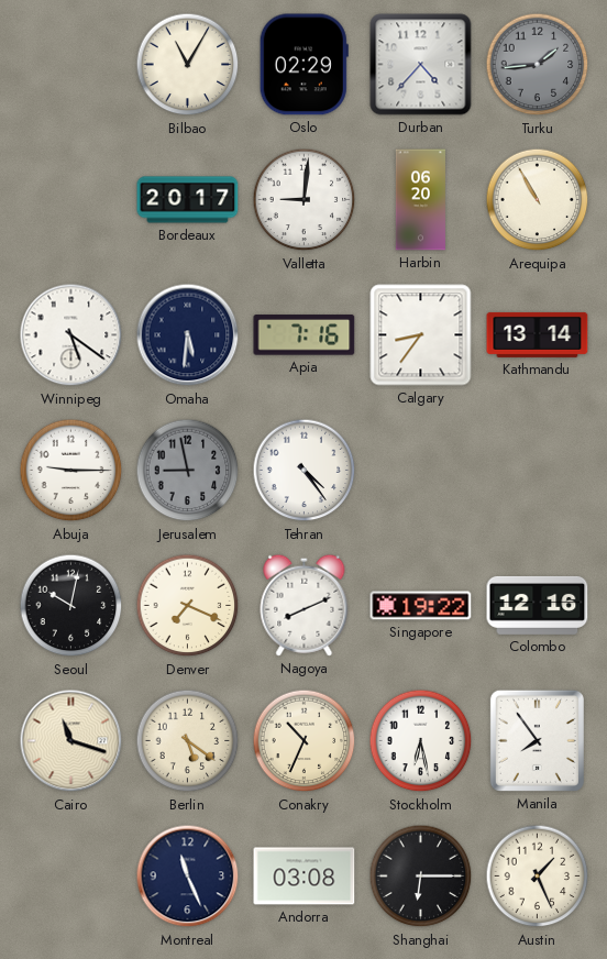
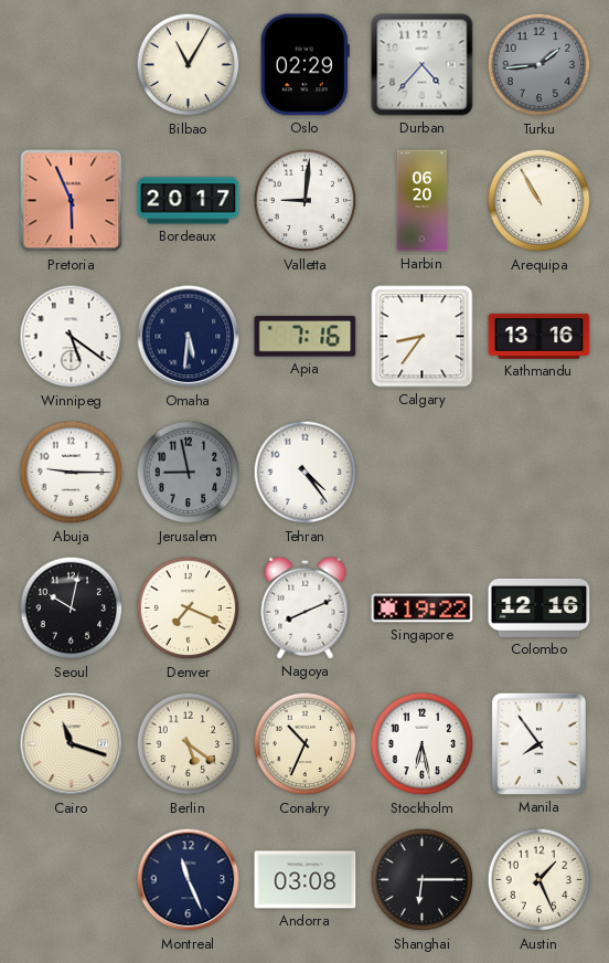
Pretoria: none -> 5:56
Kathmandu: 13:14 -> 13:16
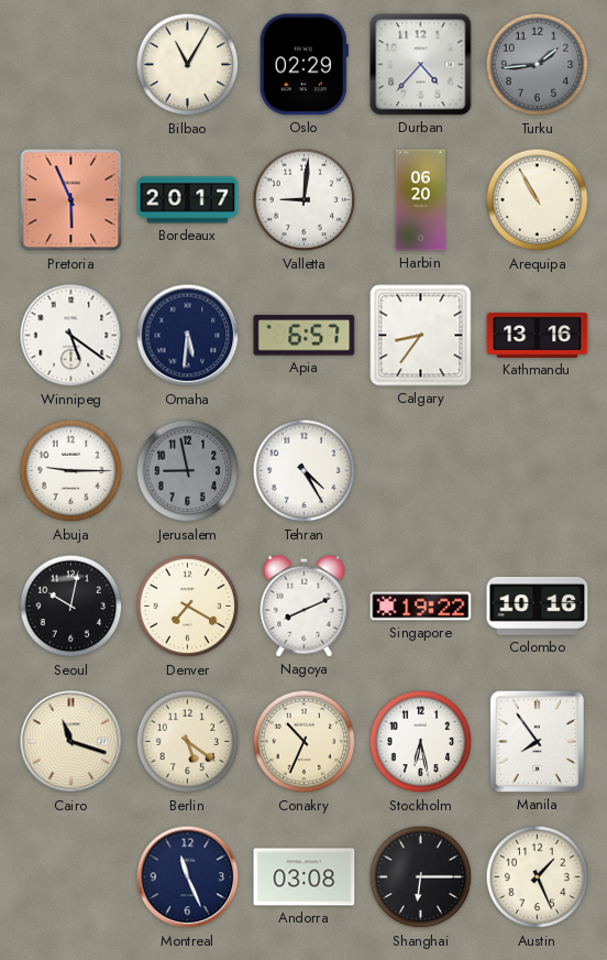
Apia: 7:16 -> 6:57
Tehran: 4:24 -> 4:25
Denver: 7:19 -> 7:20
Colombo: 12:16 -> 10:16
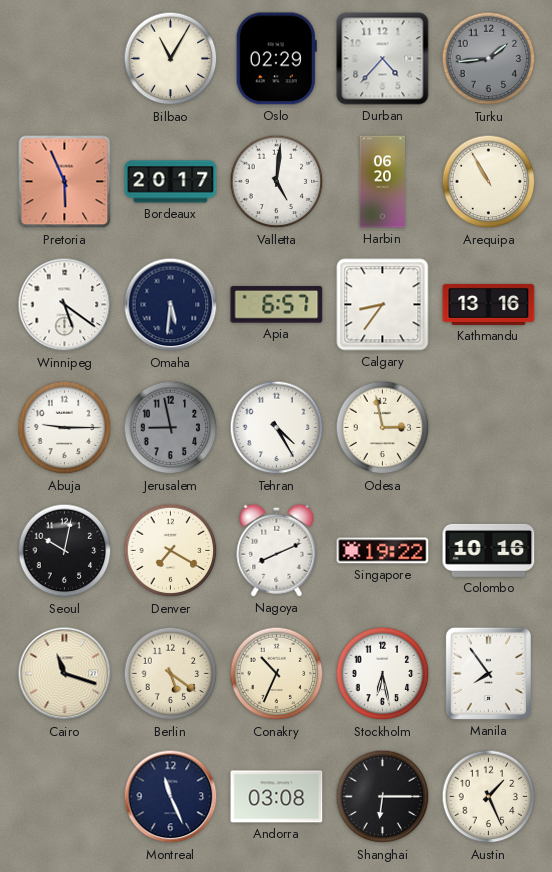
Valletta: 9:01 -> 5:01
Odesa: none -> 2:58
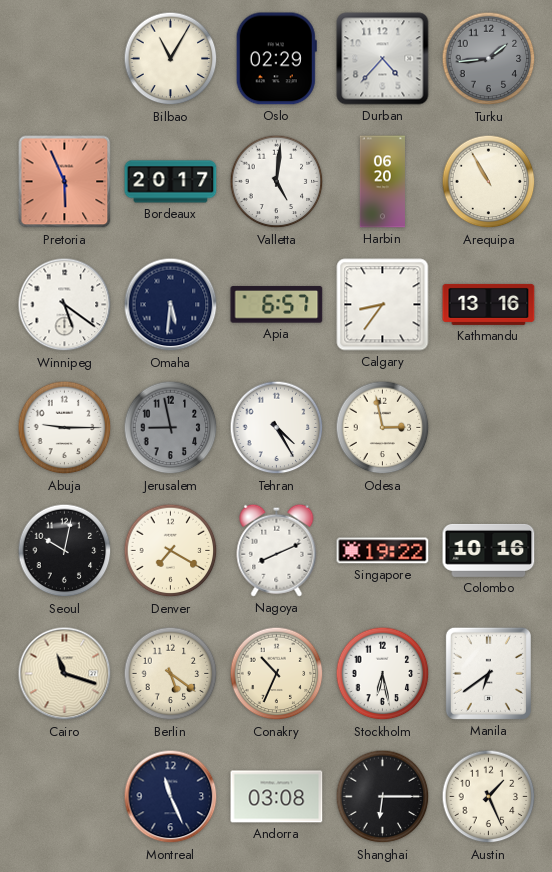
Manila: 7:54 -> 6:39
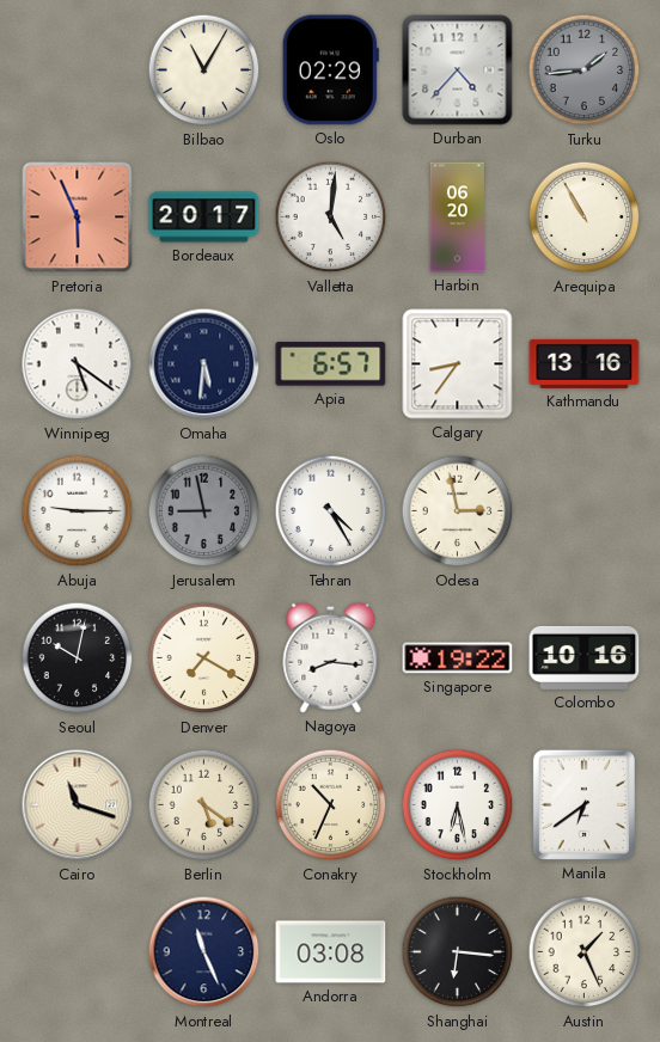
Nagoya: 8:11 -> 8:16
Shanghai: 6:15 -> 6:16
